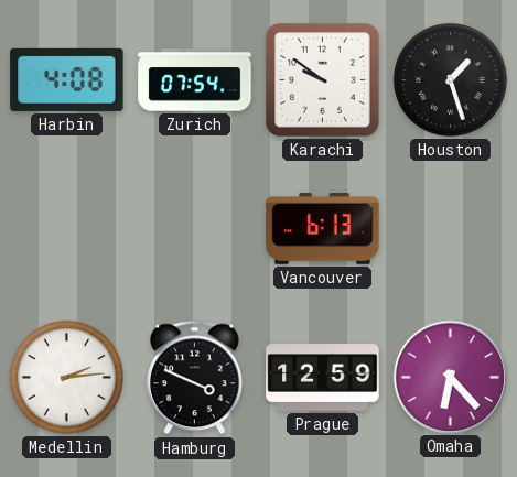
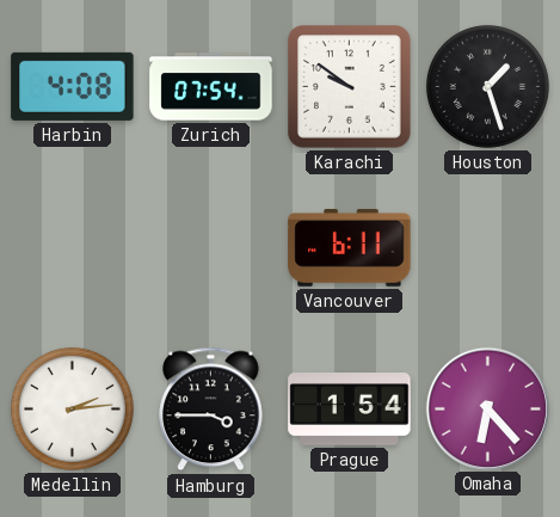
Vancouver: 6:13 -> 6:11
Hamburg: 3:49 -> 3:45
Prague: 12:59 -> 1:54
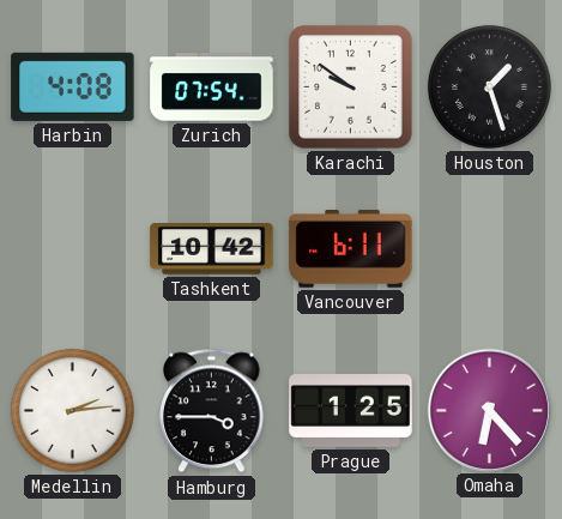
Tashkent: none -> 10:42
Prague: 1:54 -> 1:25
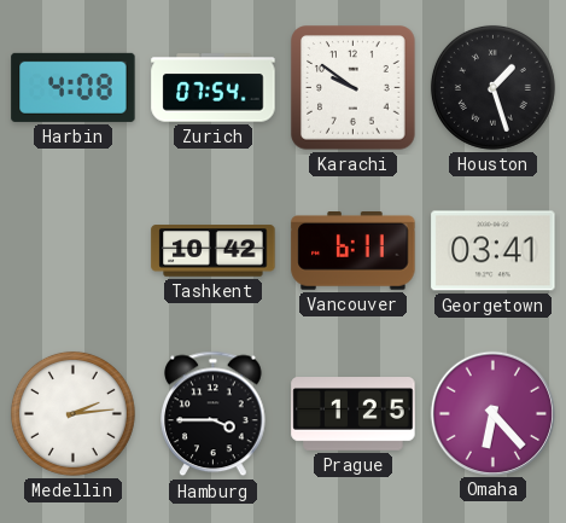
Georgetown: none -> 03:41
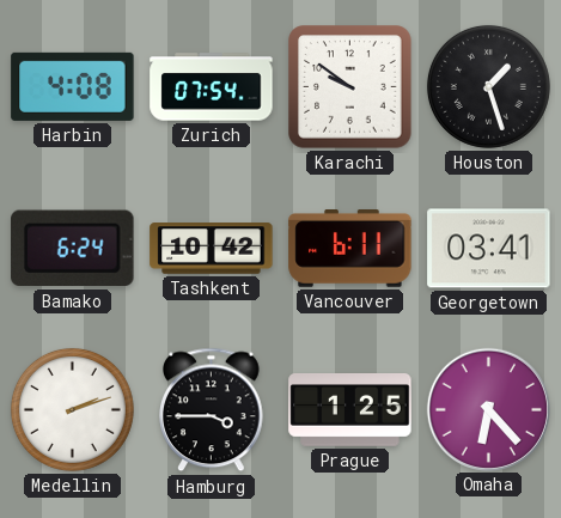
Bamako: none -> 6:24
Medellin: 2:14 -> 2:12
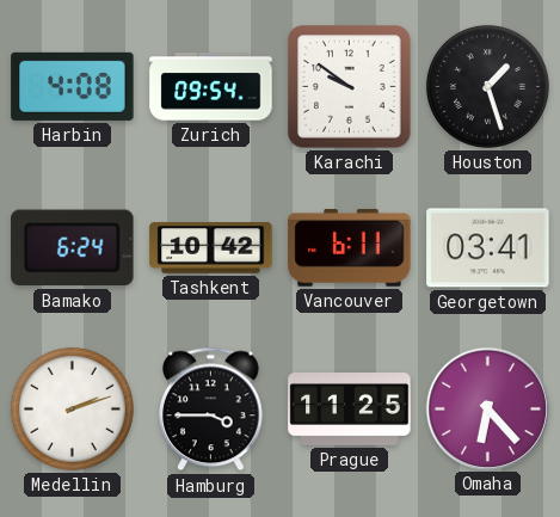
Zurich: 07:54 -> 09:54
Prague: 1:25 -> 11:25
